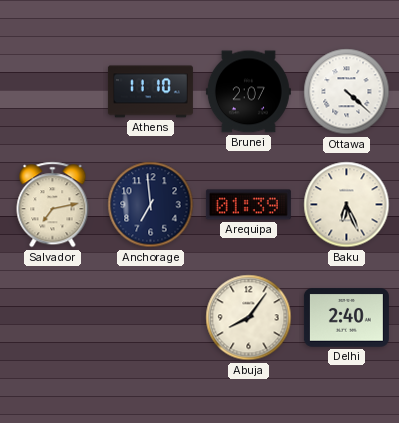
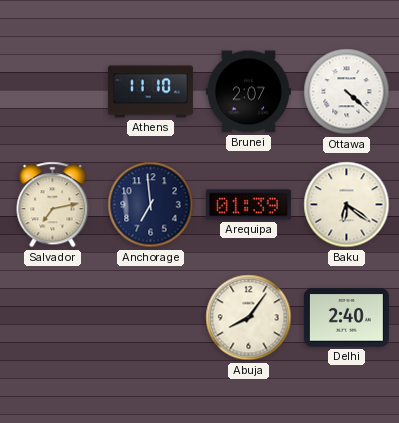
Baku: 6:26 -> 6:21
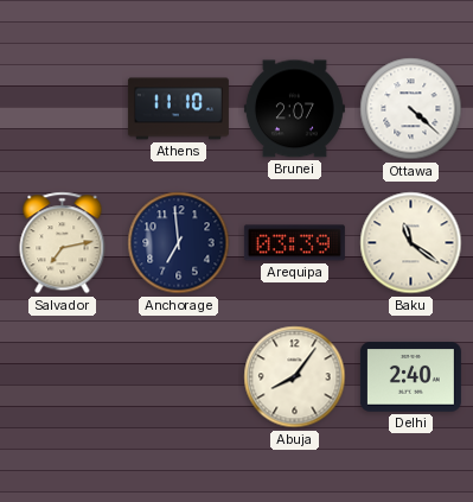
Arequipa: 01:39 -> 03:39
Baku: 6:21 -> 11:21
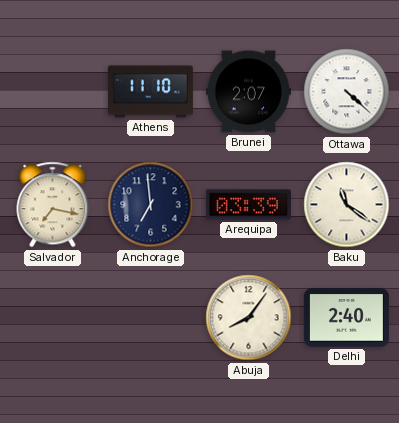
Salvador: 7:13 -> 7:17
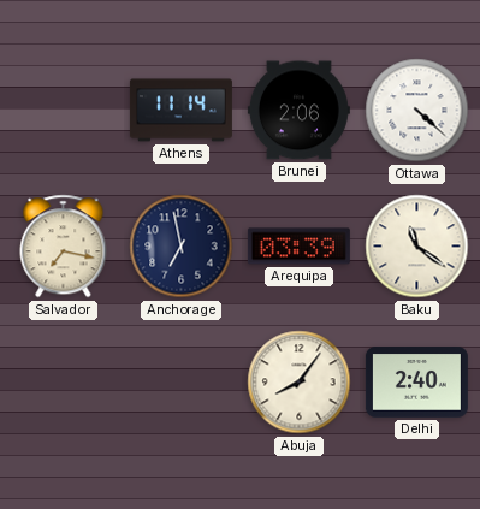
Athens: 11:10 -> 11:14
Brunei: 2:07 -> 2:06
Anchorage: 6:59 -> 6:58
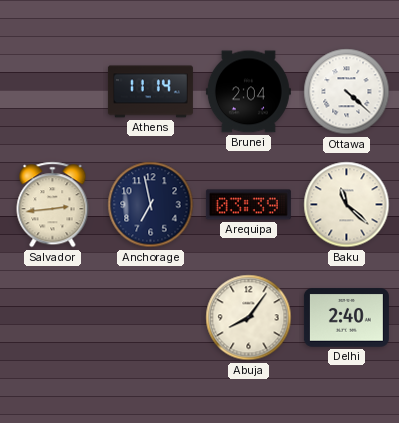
Brunei: 2:06 -> 2:04
Salvador: 7:17 -> 2:44
Baku: 11:21 -> 11:22
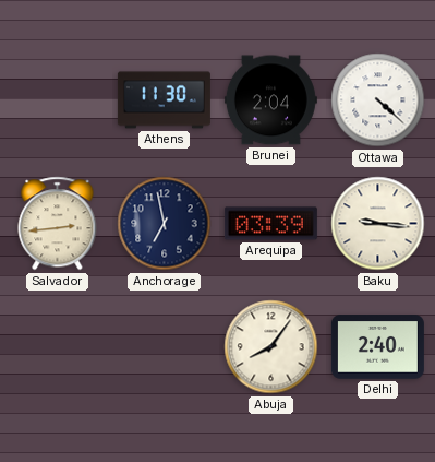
Athens: 11:14 -> 11:30
Baku: 11:22 -> 9:16
